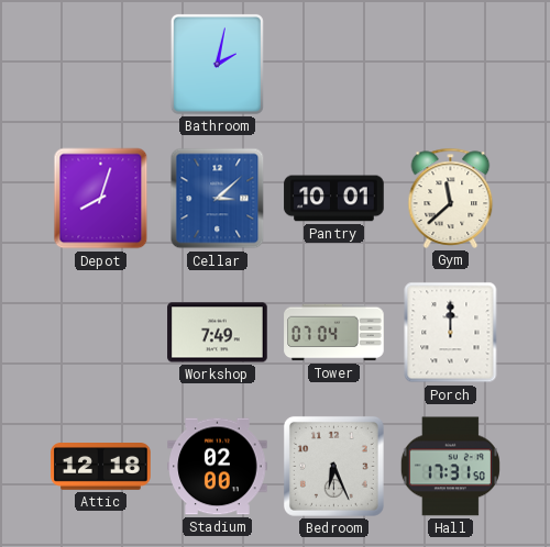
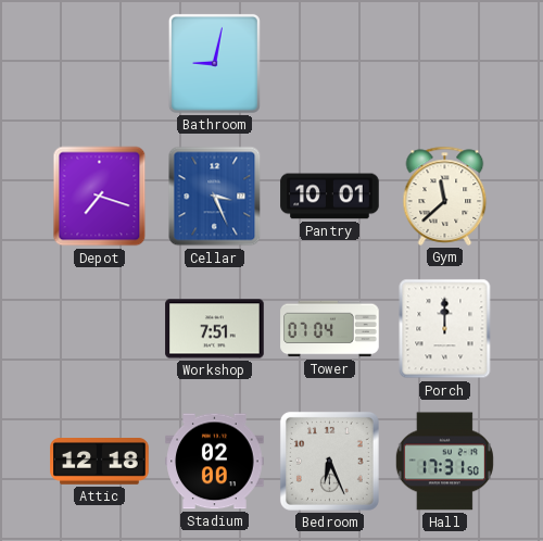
Bathroom: 2:02 -> 9:02
Depot: 8:03 -> 7:18
Cellar: 3:08 -> 3:26
Workshop: 7:49 -> 7:51
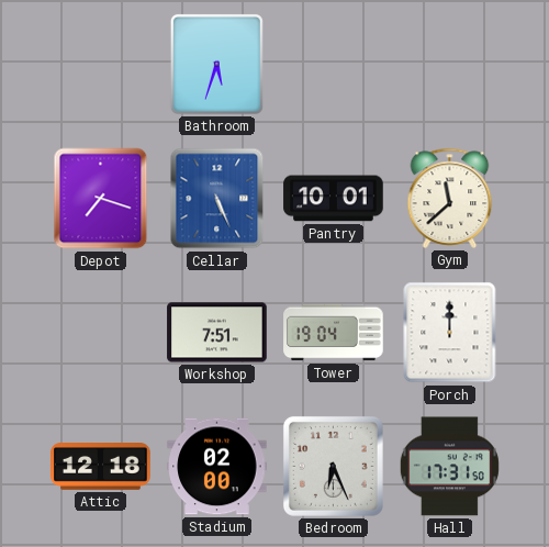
Bathroom: 9:02 -> 5:33
Cellar: 3:26 -> 5:26
Tower: 07:04 -> 19:04
